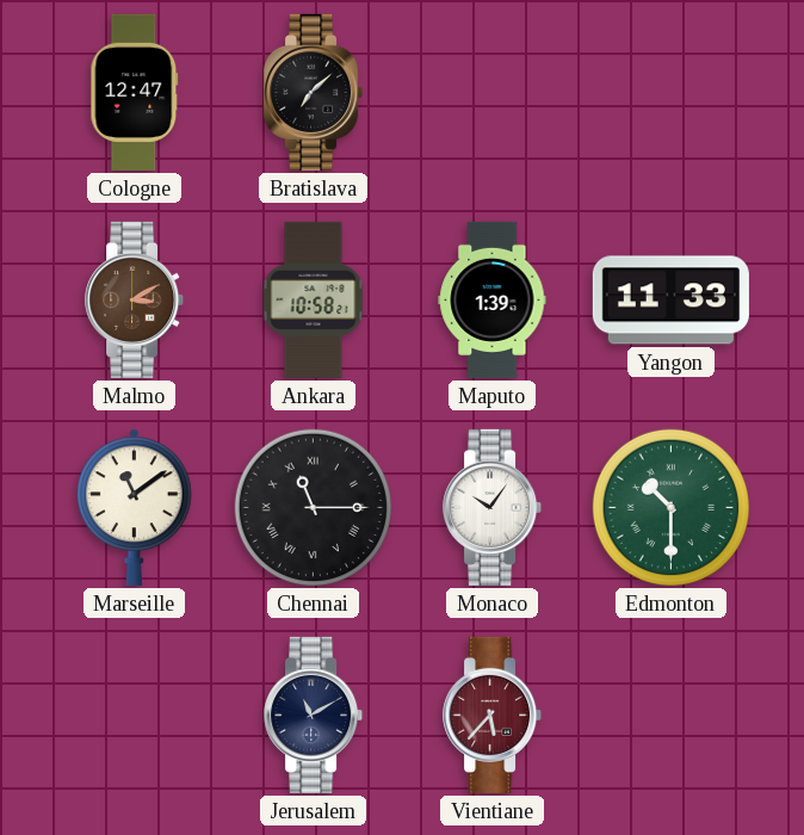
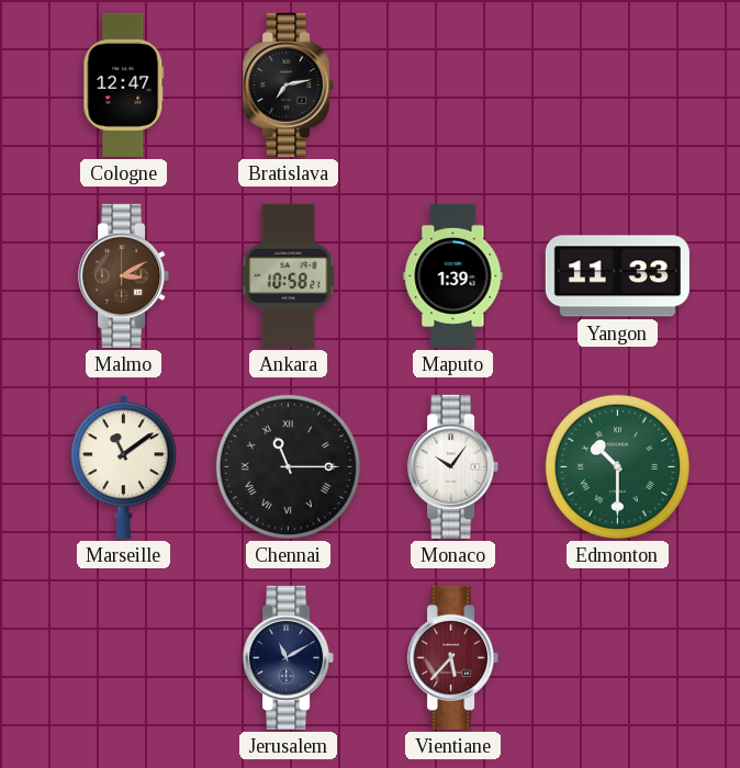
Bratislava: 7:08 -> 7:13
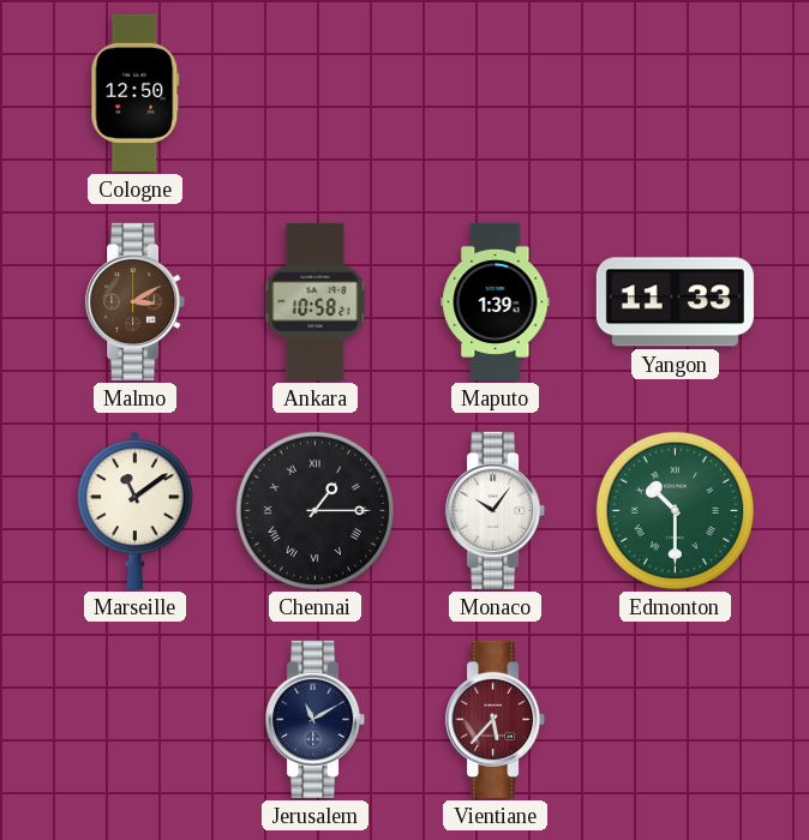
Cologne: 12:47 -> 12:50
Bratislava: 7:13 -> none
Chennai: 11:15 -> 1:15
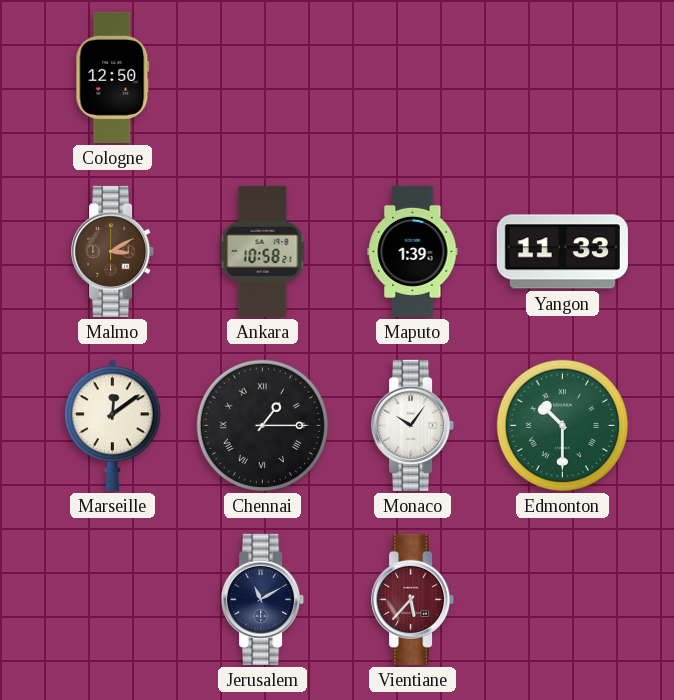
Marseille: 11:09 -> 12:09
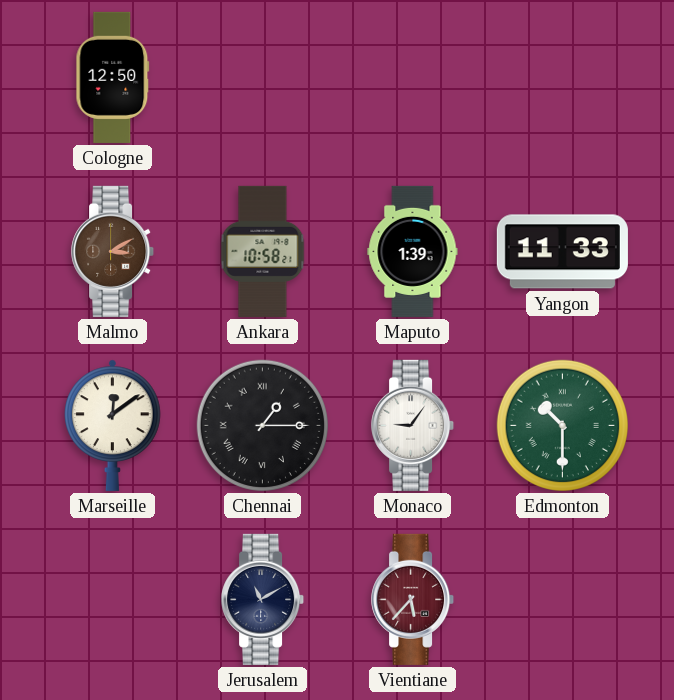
Monaco: 10:06 -> 9:06
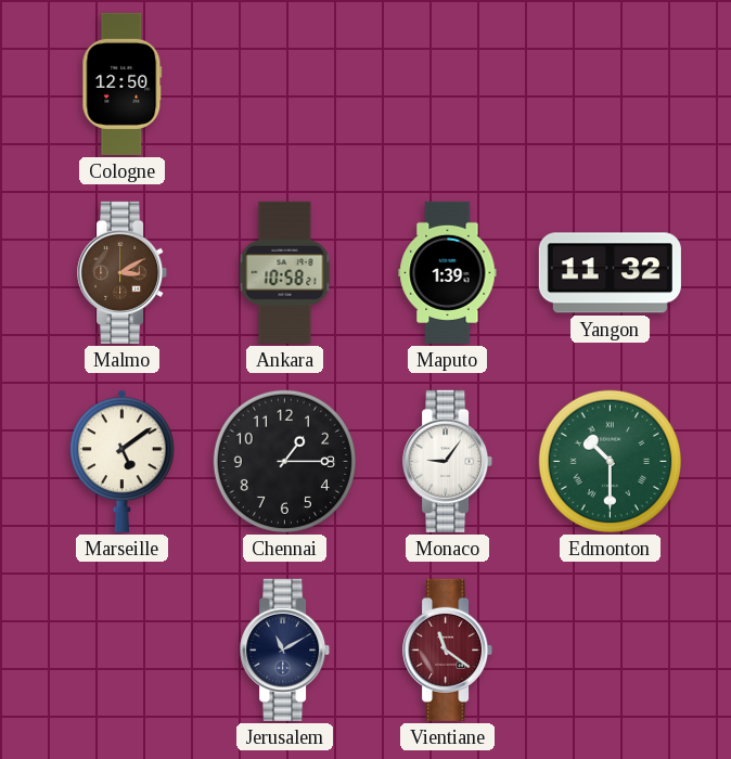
Yangon: 11:33 -> 11:32
Marseille: 12:09 -> 5:09
Chennai numerals: Roman -> Arabic
Vientiane: 5:37 -> 11:21
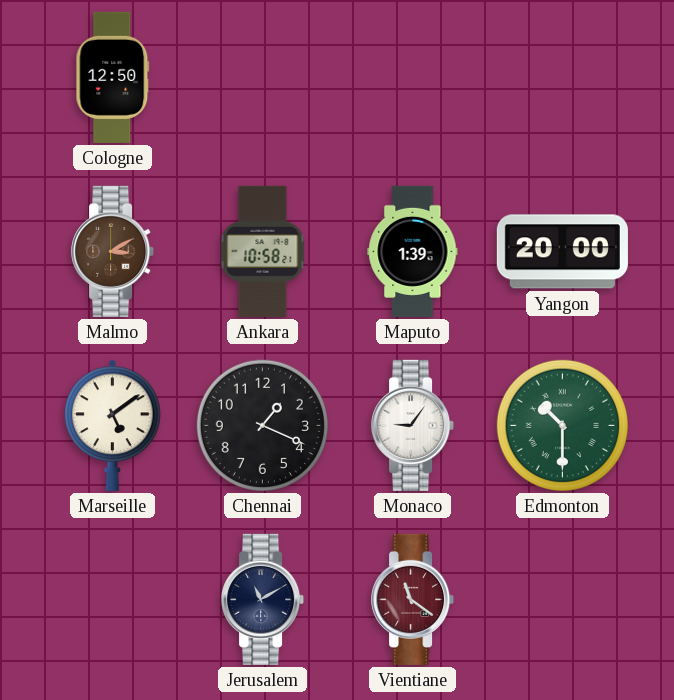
Yangon: 11:32 -> 20:00
Chennai: 1:15 -> 1:19
